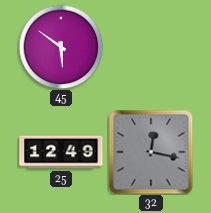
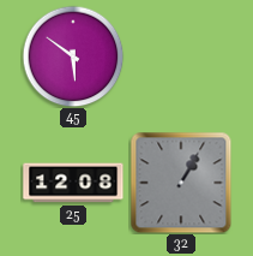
25: 12:49 -> 12:08
32: 12:17 -> 1:05
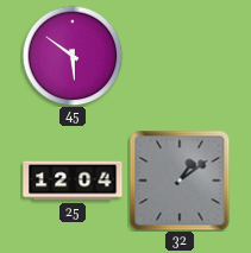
25: 12:08 -> 12:04
32: 1:05 -> 1:09
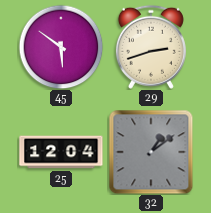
29: none -> 2:42
